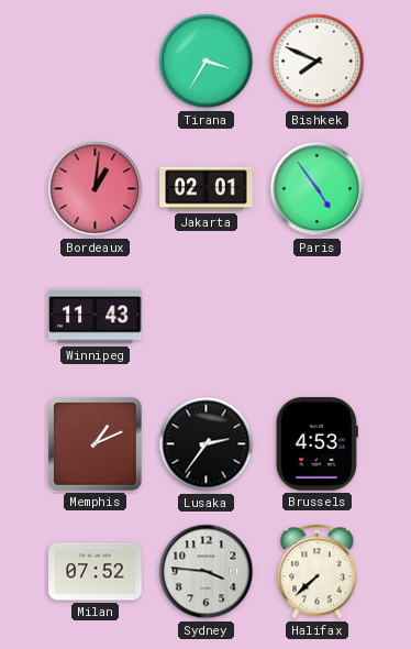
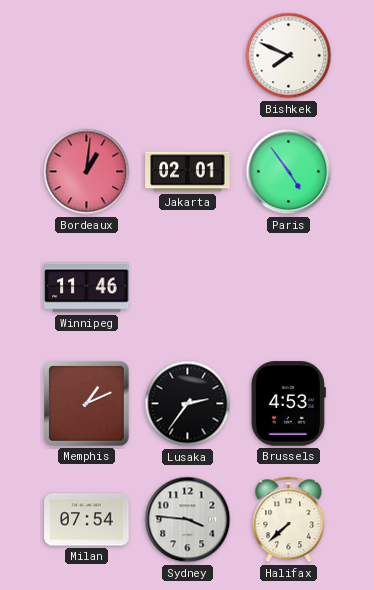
Tirana: 3:35 -> none
Winnipeg: 11:43 -> 11:46
Milan: 07:52 -> 07:54
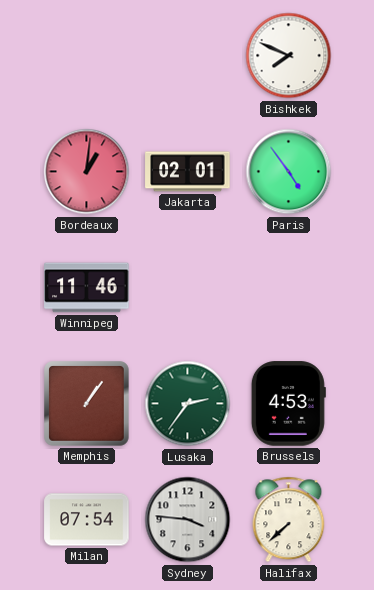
Memphis: 1:11 -> 1:06
Lusaka dial: black -> green
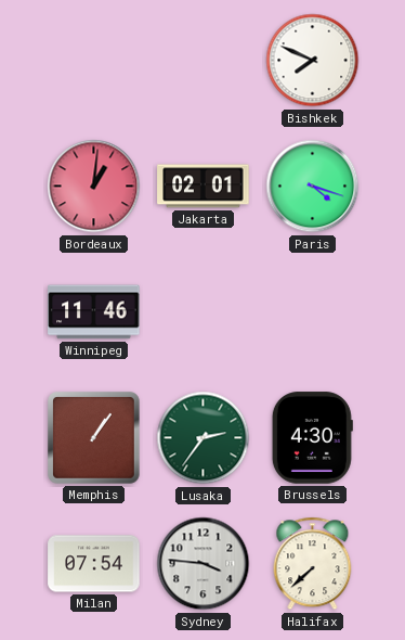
Paris: 4:54 -> 4:18
Brussels: 4:53 -> 4:30
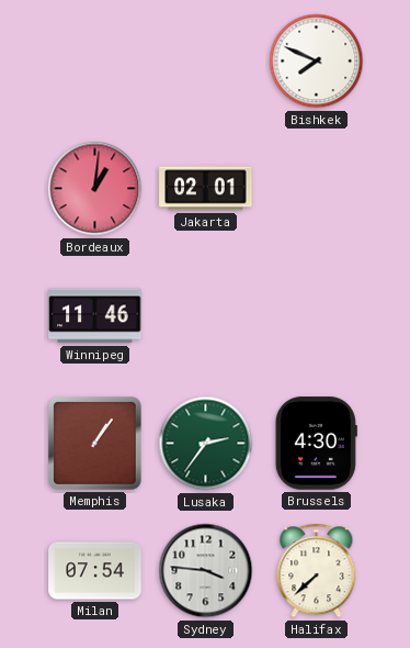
Paris: 4:18 -> none
